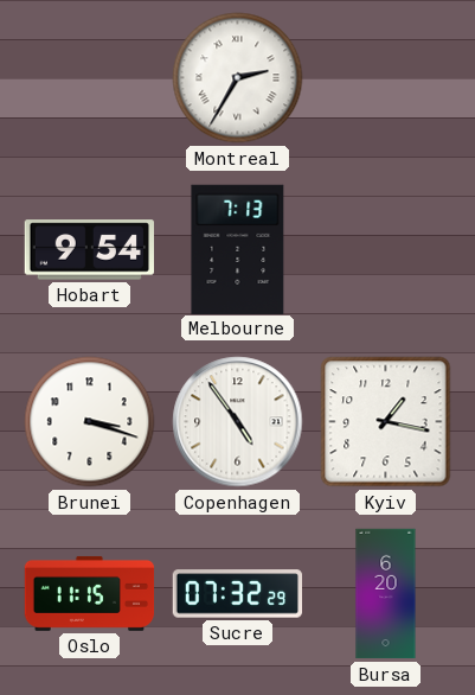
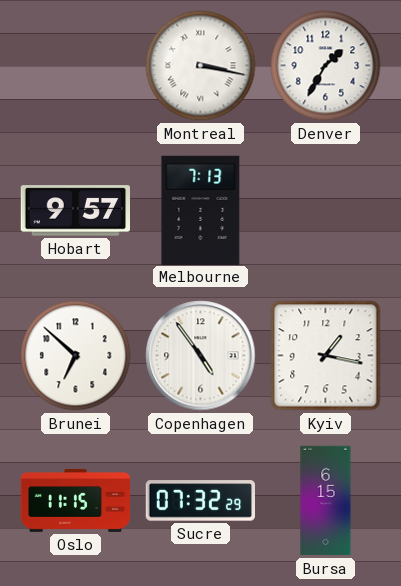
Montreal: 2:35 -> 3:17
Denver: none -> 1:35
Hobart: 9:54 -> 9:57
Brunei: 3:18 -> 6:52
Bursa: 6:20 -> 6:15
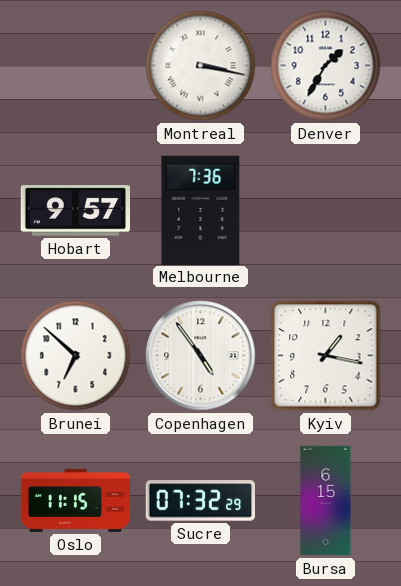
Melbourne: 7:13 -> 7:36
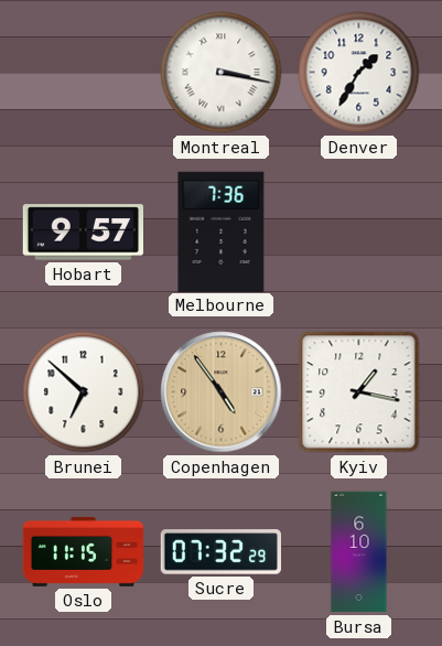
Copenhagen dial: white -> champagne
Bursa: 6:15 -> 6:10
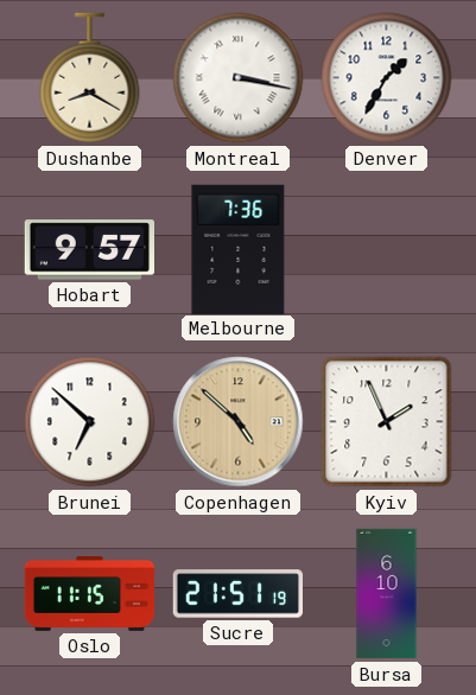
Dushanbe: none -> 8:20
Copenhagen: 4:54 -> 4:52
Kyiv: 1:17 -> 1:56
Sucre: 07:32 -> 21:51
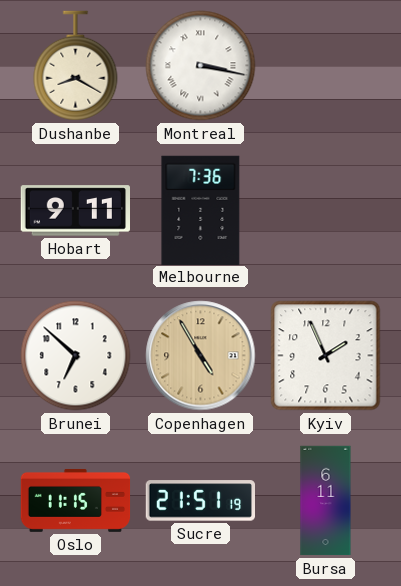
Denver: 1:35 -> none
Hobart: 9:57 -> 9:11
Copenhagen: 4:52 -> 4:55
Bursa: 6:10 -> 6:11
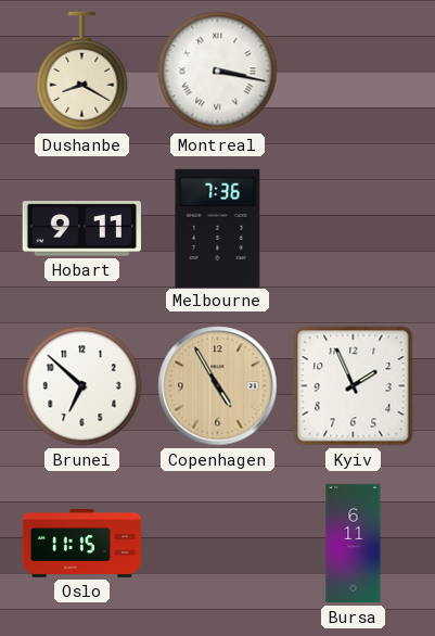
Sucre: 21:51 -> none
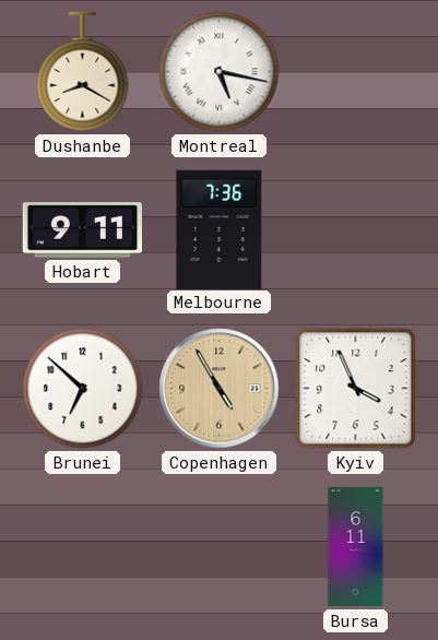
Montreal: 3:17 -> 5:17
Kyiv: 1:56 -> 3:56
Oslo: 11:15 -> none
